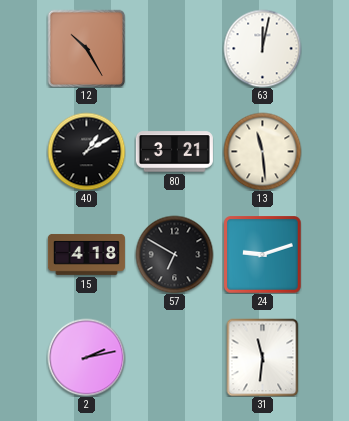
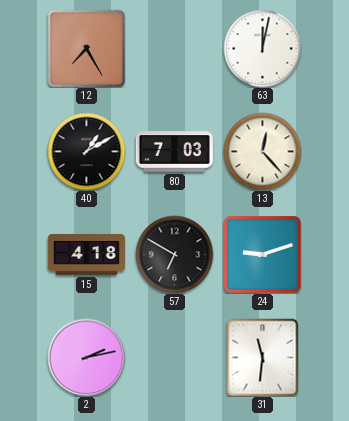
12: 10:25 -> 7:25
80: 3:21 -> 7:03
13: 11:29 -> 12:23
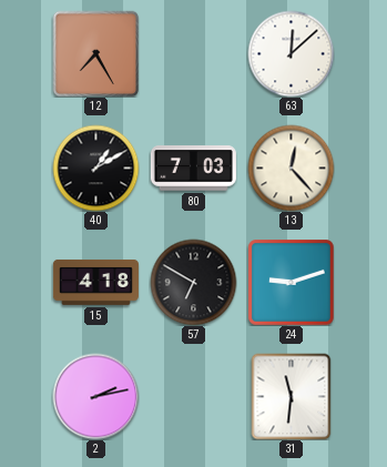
63: 12:02 -> 12:08
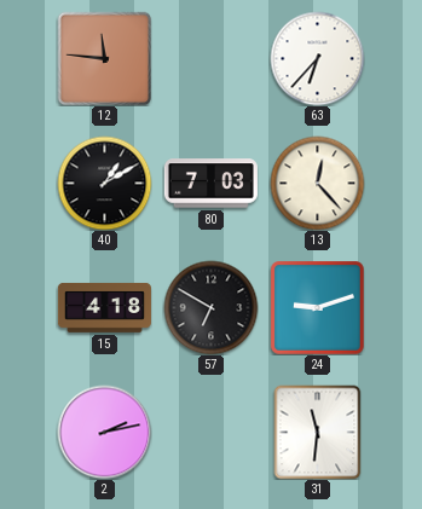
12: 7:25 -> 11:46
63: 12:08 -> 6:37
